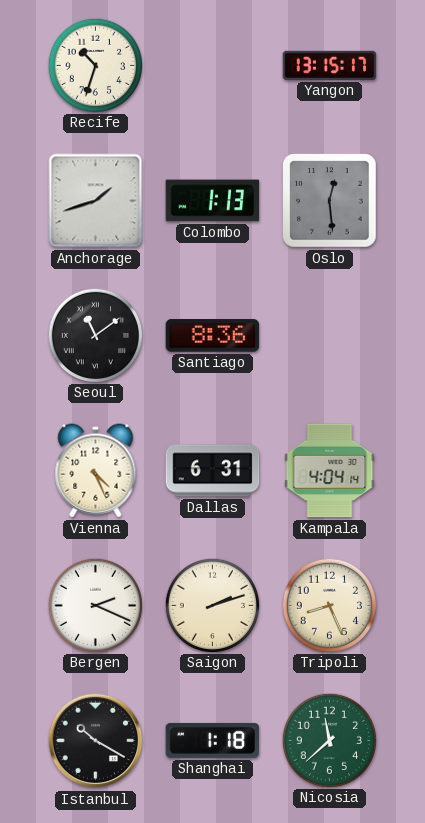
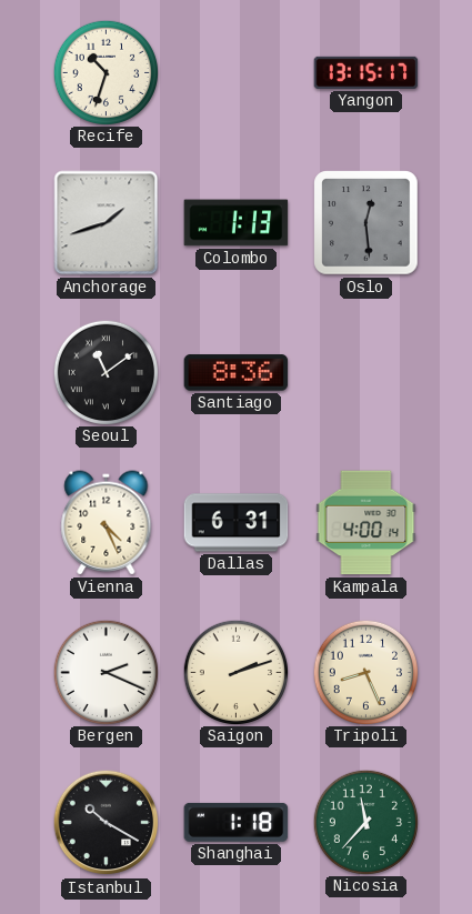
Kampala: 4:04 -> 4:00
Nicosia: 11:38 -> 11:37
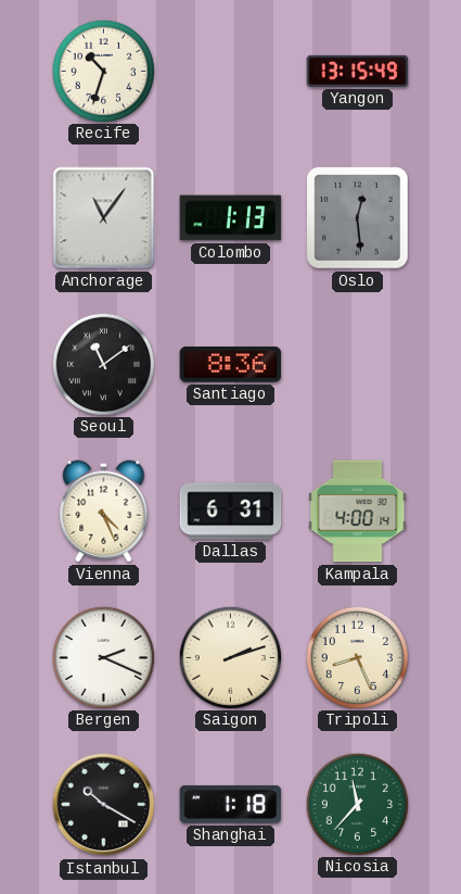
Yangon: 13:15:17 -> 13:15:49
Anchorage: 1:42 -> 11:06
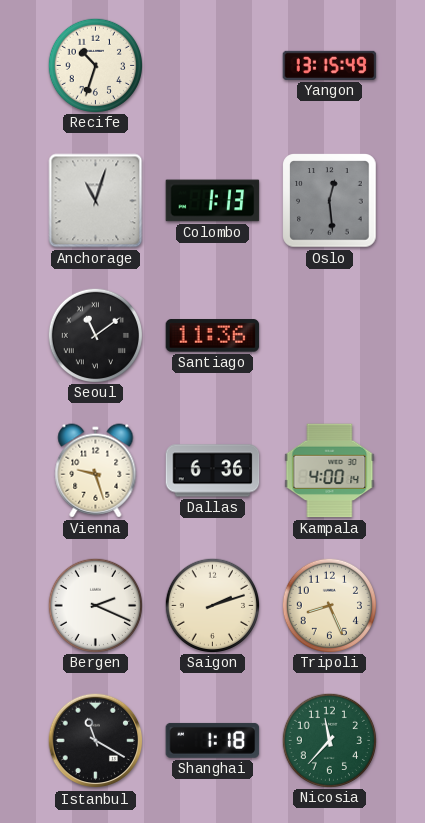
Anchorage: 11:06 -> 11:03
Santiago: 8:36 -> 11:36
Vienna: 4:26 -> 9:27
Dallas: 6:31 -> 6:36
Istanbul: 10:20 -> 11:20
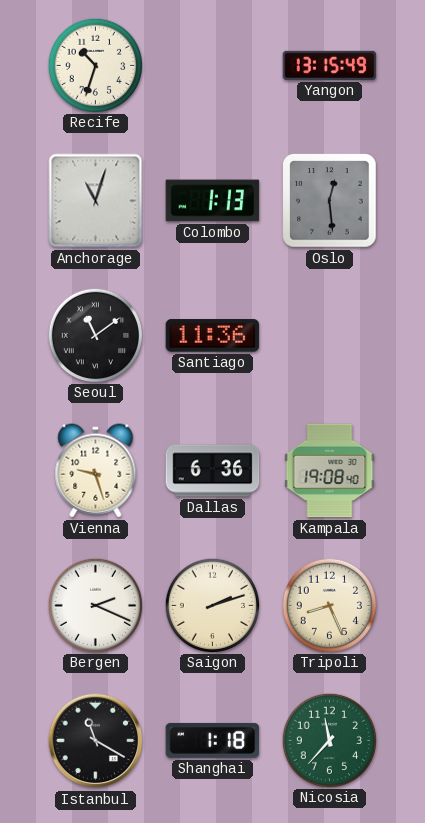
Kampala: 4:00 -> 19:08
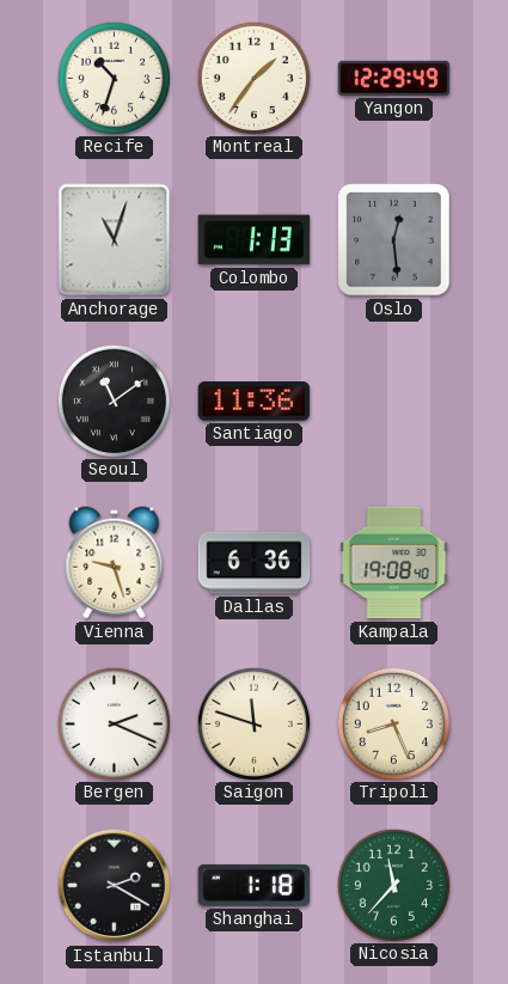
Montreal: none -> 1:36
Yangon: 13:15 -> 12:29
Saigon: 2:12 -> 11:48
Istanbul: 11:20 -> 2:20
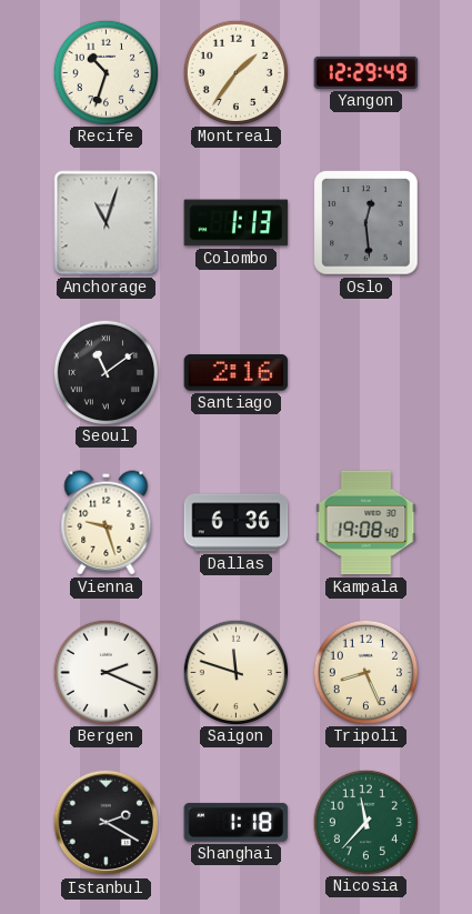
Santiago: 11:36 -> 2:16
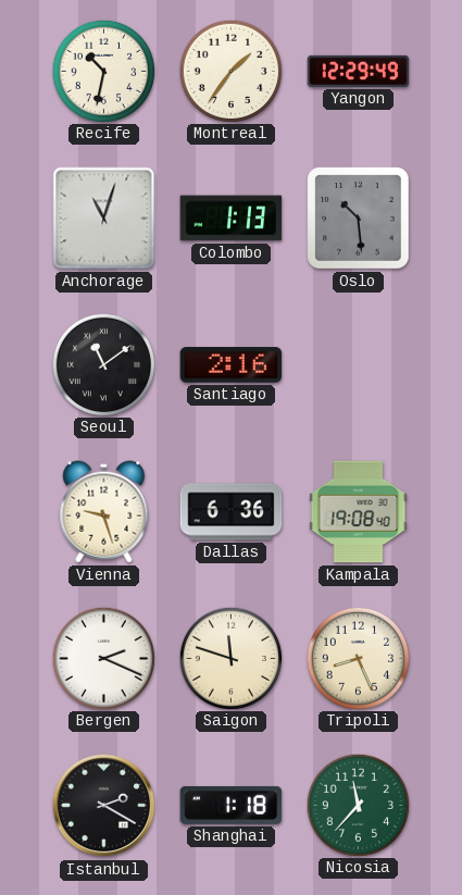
Recife: 10:33 -> 10:32
Oslo: 12:29 -> 10:29
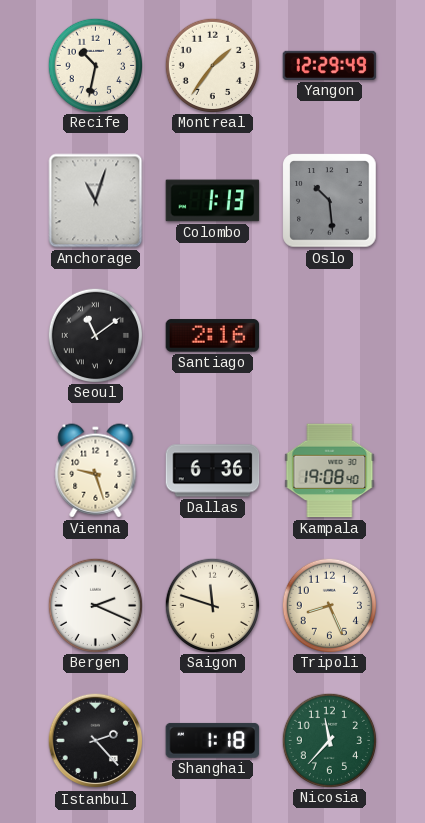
Istanbul: 2:20 -> 2:23
